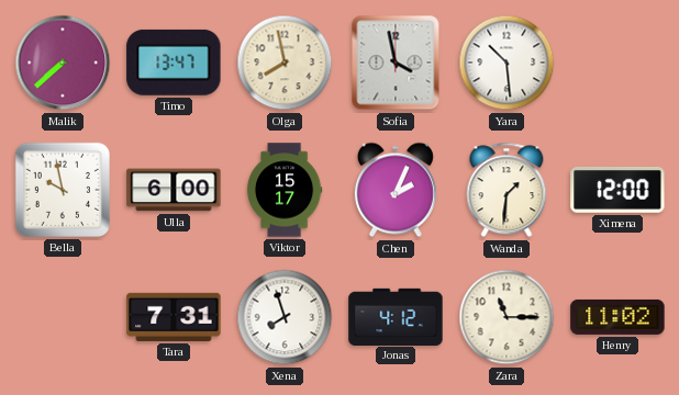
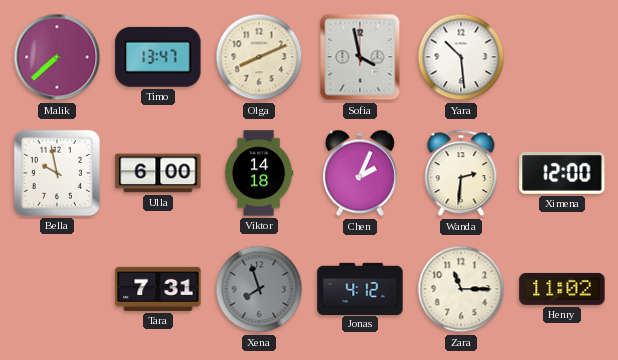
Olga: 7:58 -> 8:11
Viktor: 15:17 -> 14:18
Wanda: 1:31 -> 2:31
Xena dial: white -> grey
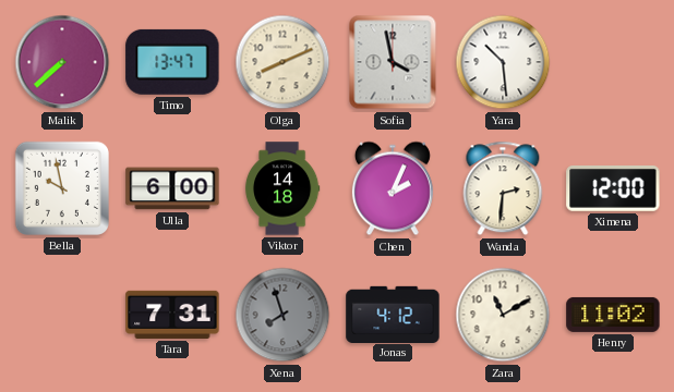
Zara: 11:15 -> 11:10
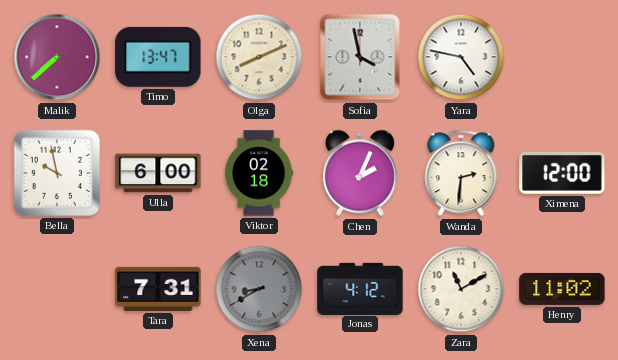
Yara: 10:29 -> 4:47
Viktor: 14:18 -> 02:18
Xena: 7:57 -> 8:40
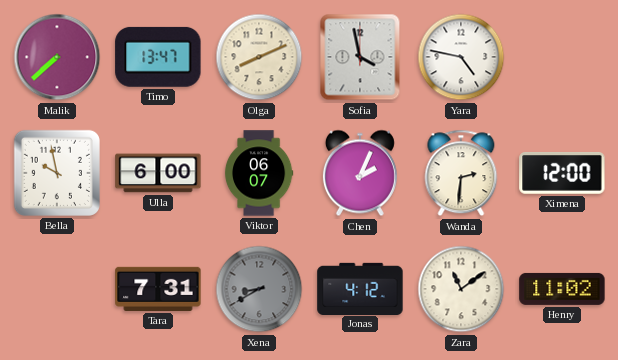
Viktor: 02:18 -> 06:07
Zara: 11:10 -> 11:09
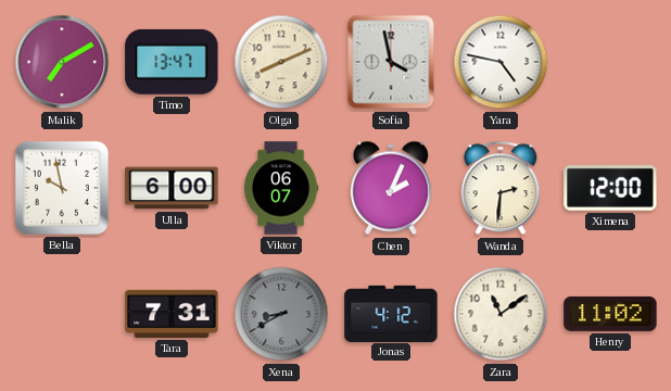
Malik: 7:38 -> 7:10
